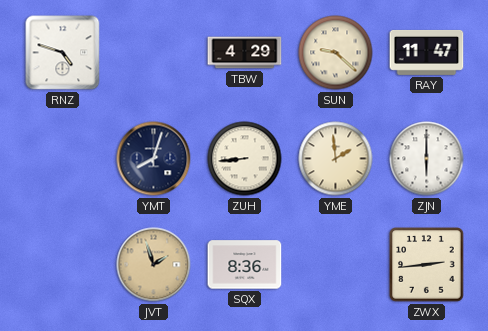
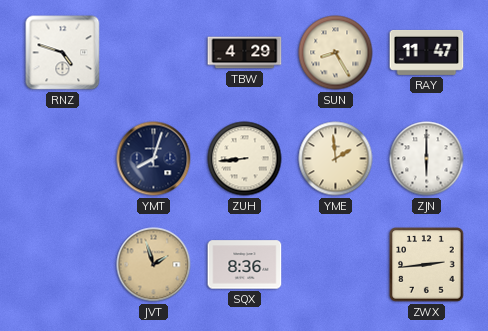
SUN: 9:22 -> 8:25
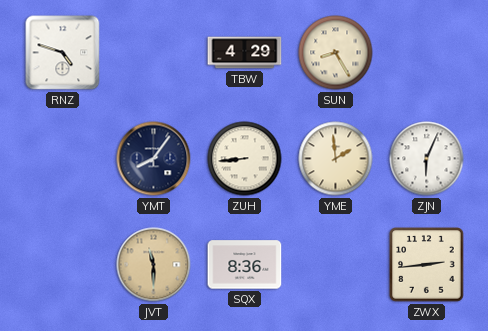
RAY: 11:47 -> none
YMT: 8:03 -> 8:06
ZJN: 6:00 -> 6:04
JVT: 1:57 -> 11:30
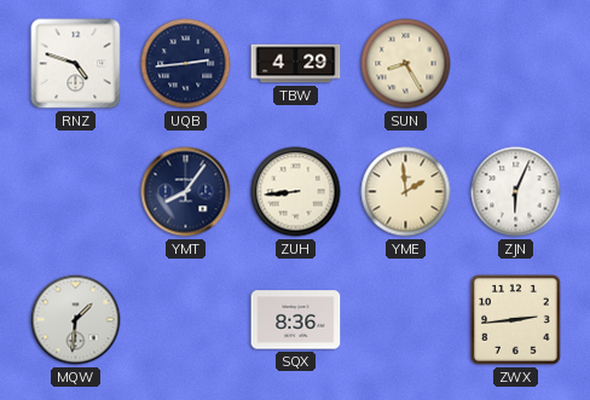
UQB: none -> 2:44
MQW: none -> 1:31
JVT: 11:30 -> none
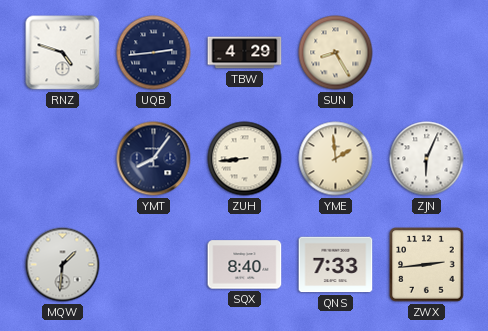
SQX: 8:36 -> 8:40
QNS: none -> 7:33
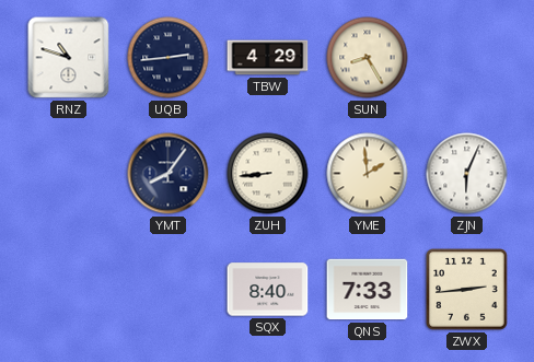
RNZ: 4:48 -> 10:48
MQW: 1:31 -> none
